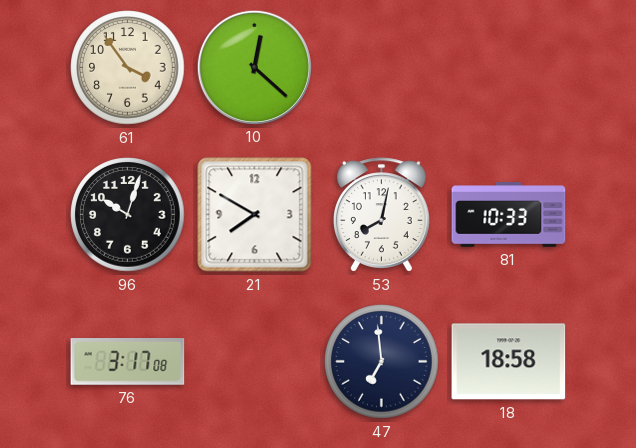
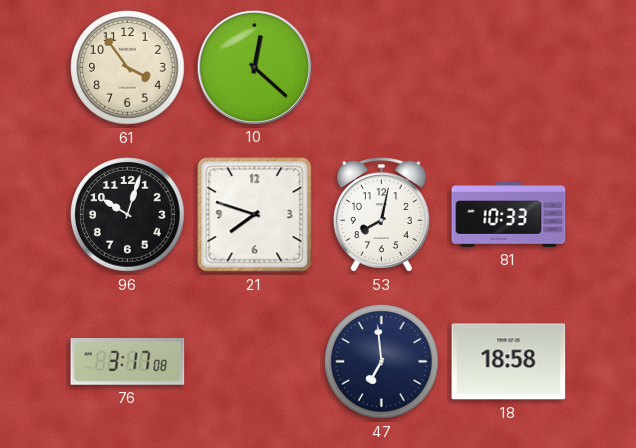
21: 7:50 -> 7:48
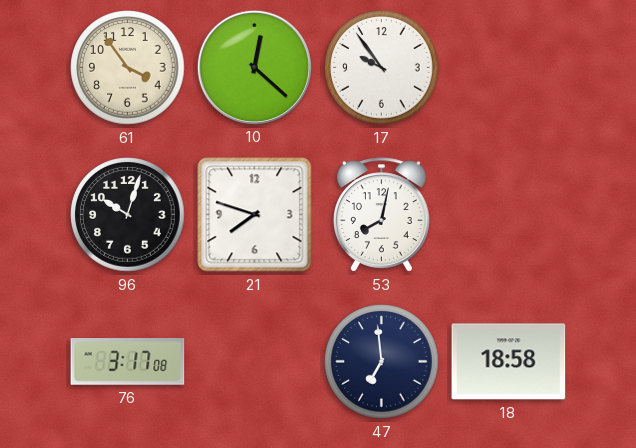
17: none -> 9:54
81: 10:33 -> none
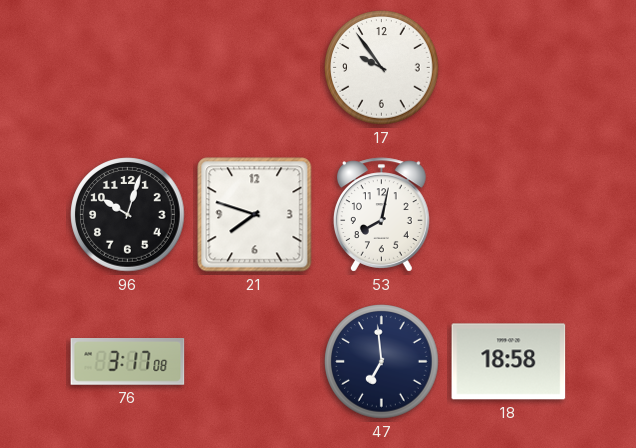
61: 3:54 -> none
10: 12:22 -> none
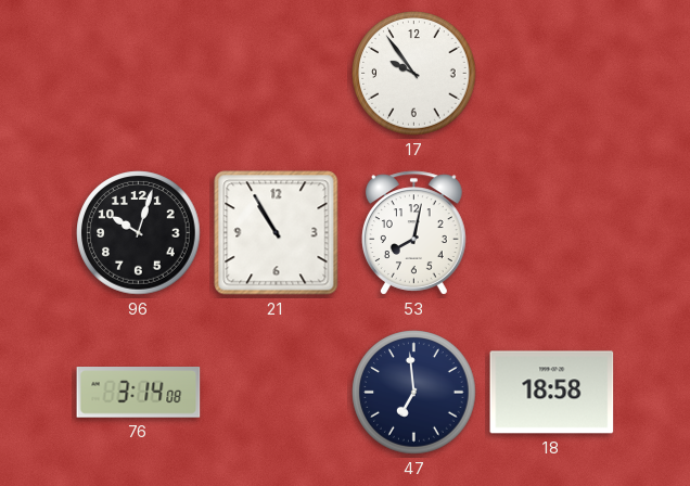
21: 7:48 -> 10:55
76: 3:17 -> 3:14
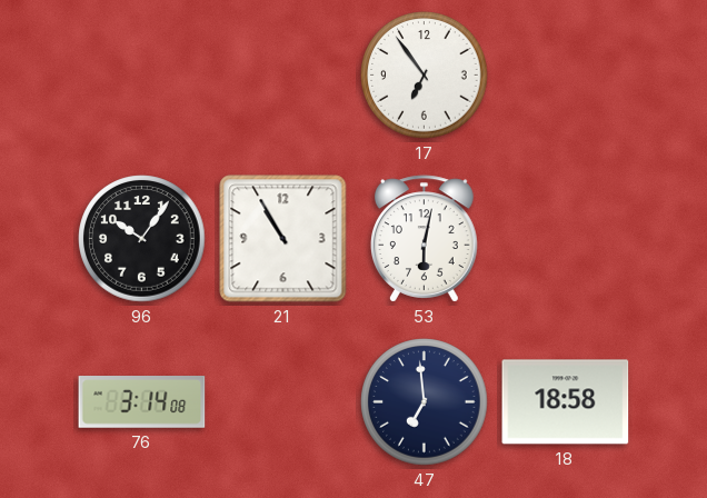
17: 9:54 -> 6:54
96: 10:03 -> 10:06
53: 8:02 -> 6:02
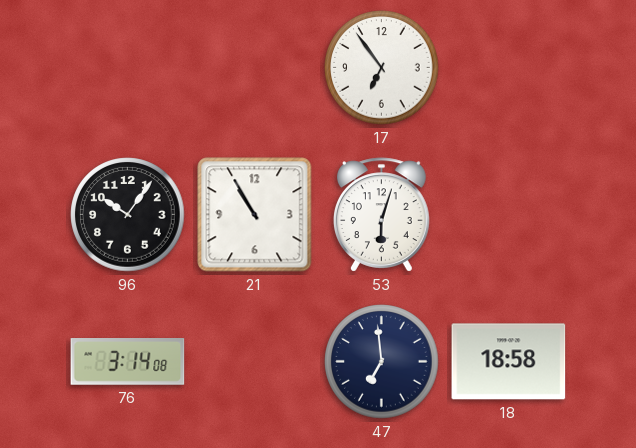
53: 6:02 -> 6:03
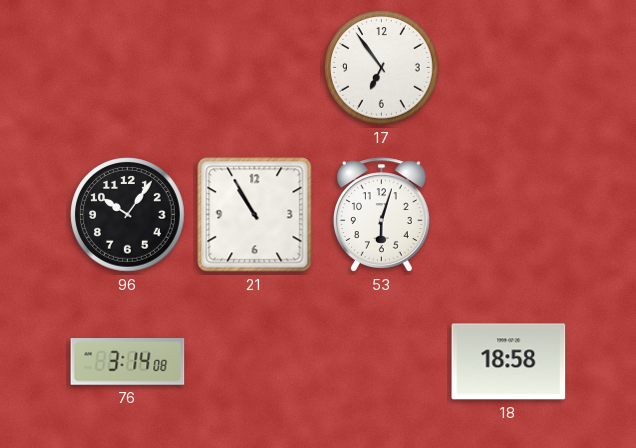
47: 6:59 -> none
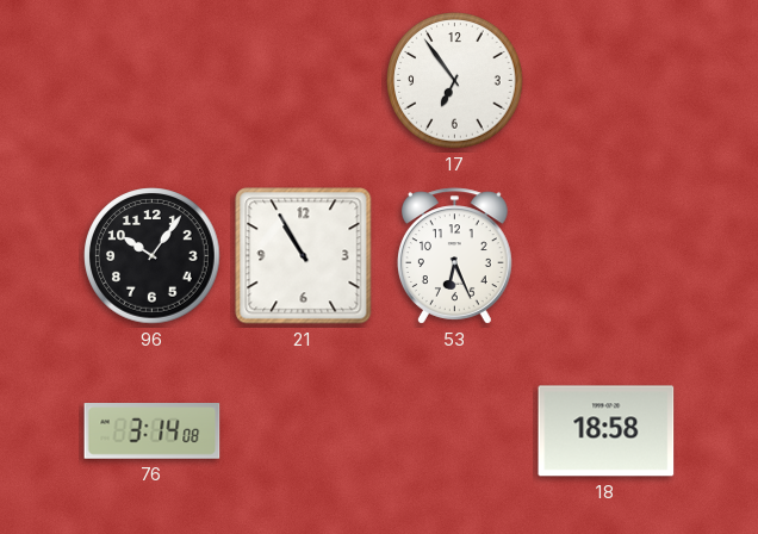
53: 6:03 -> 6:26
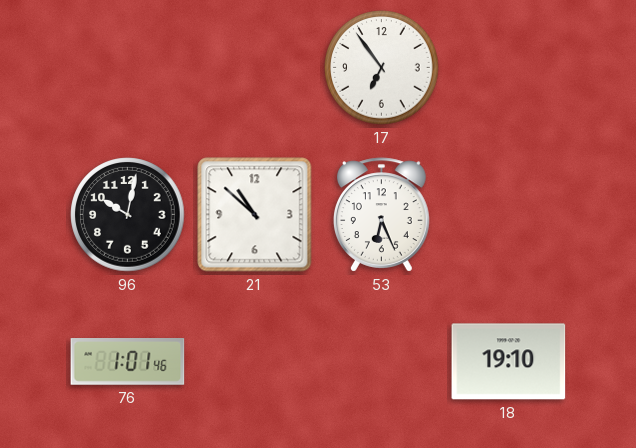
96: 10:06 -> 10:02
21: 10:55 -> 10:52
76: 3:14 -> 1:01
18: 18:58 -> 19:10
